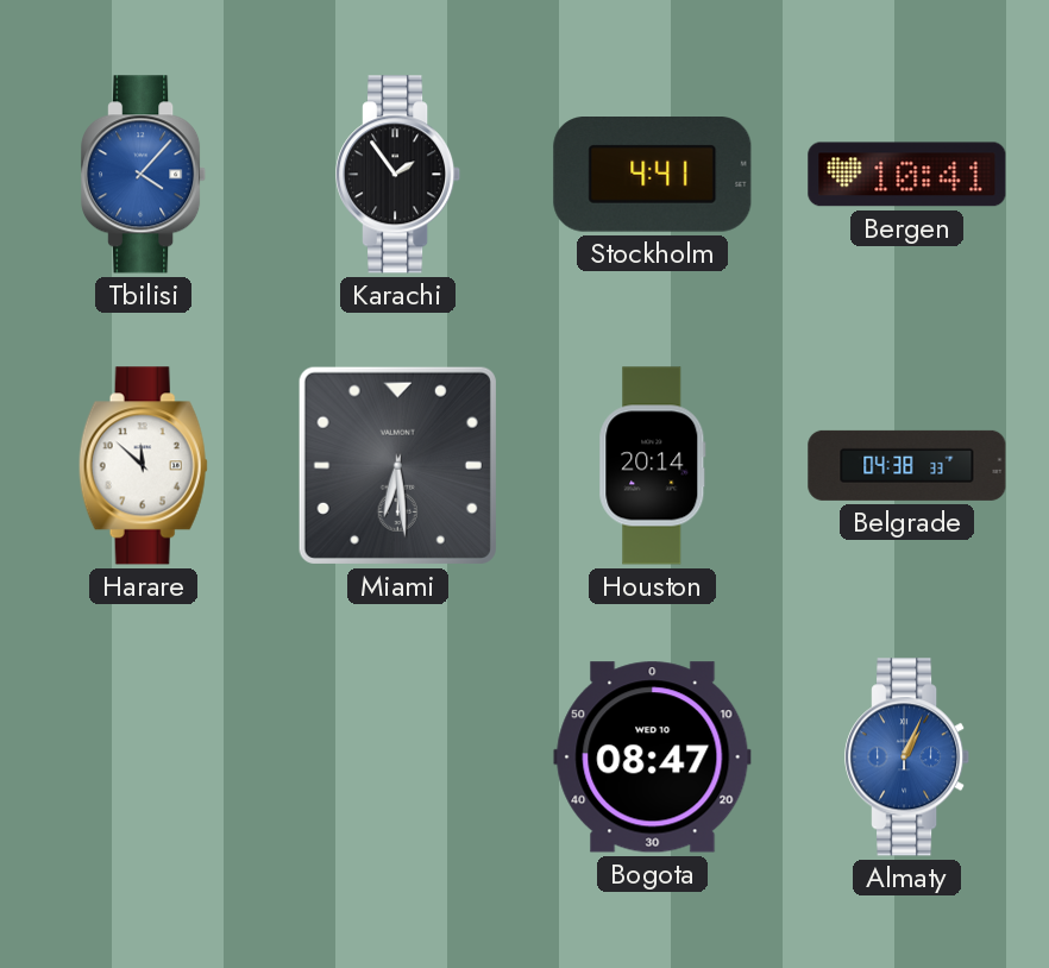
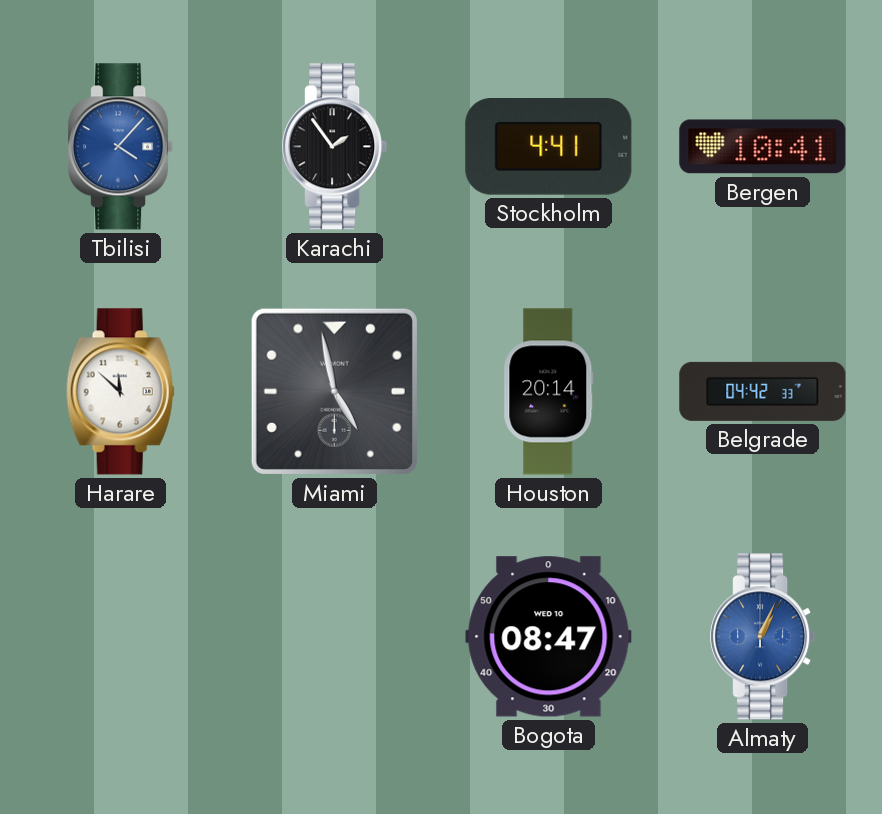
Miami: 6:29 -> 4:58
Belgrade: 04:38 -> 04:42
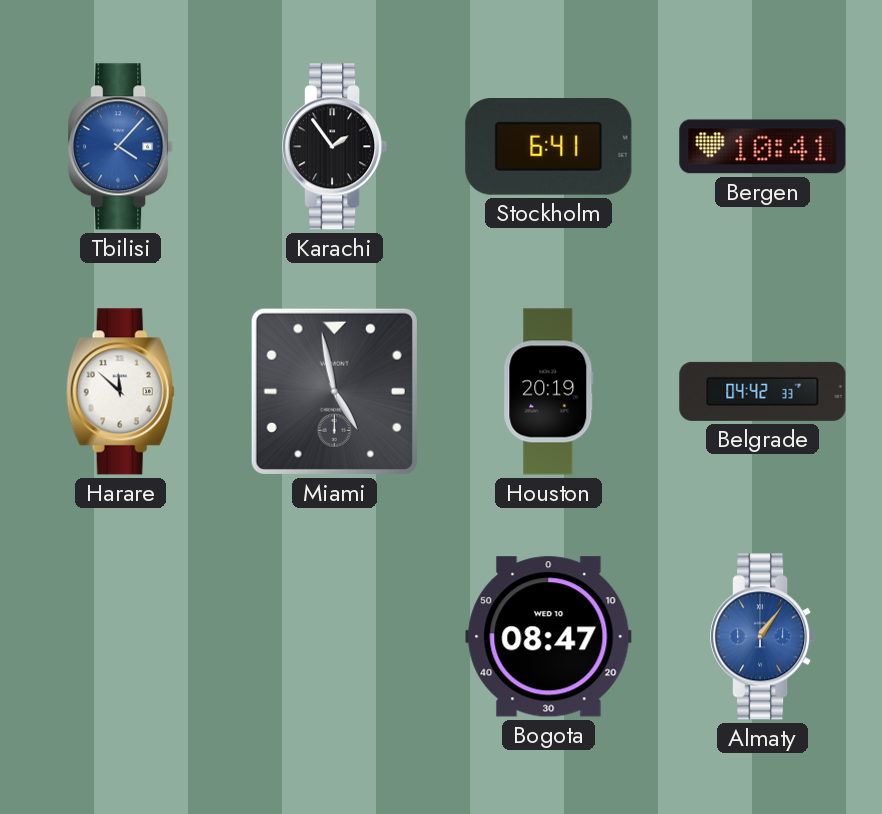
Stockholm: 4:41 -> 6:41
Houston: 20:14 -> 20:19
Almaty: 1:04 -> 1:06
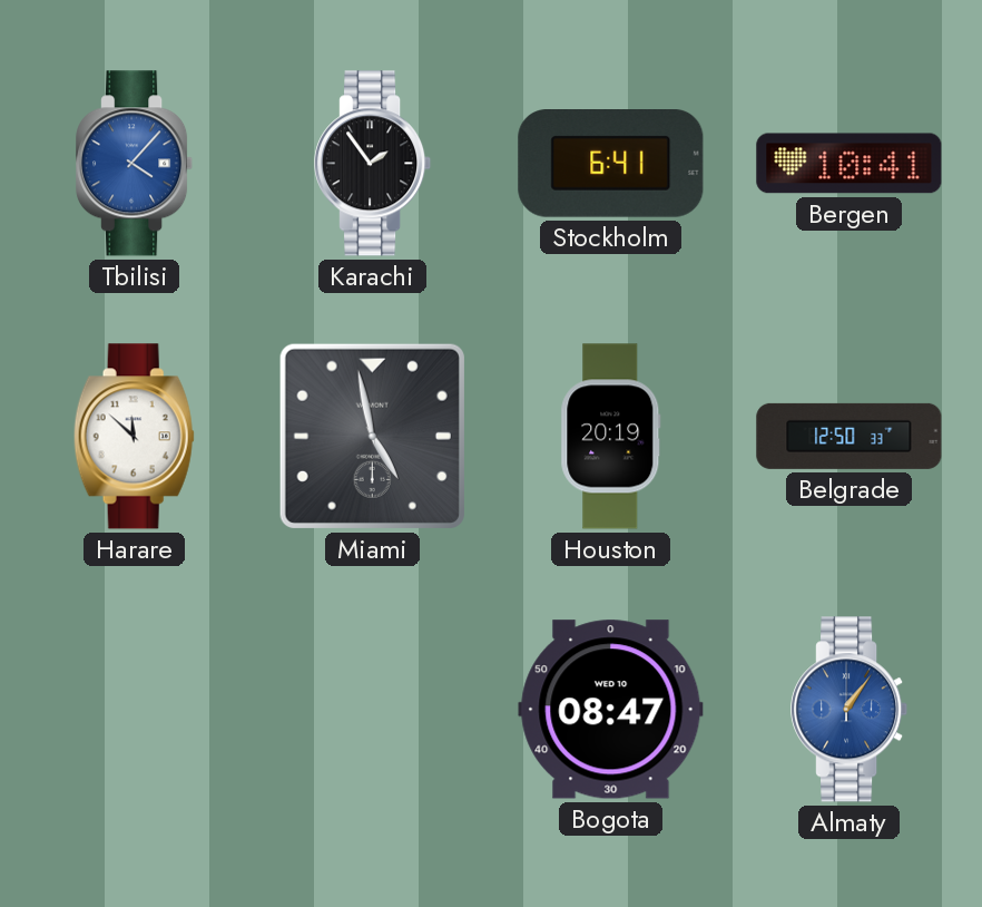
Belgrade: 04:42 -> 12:50
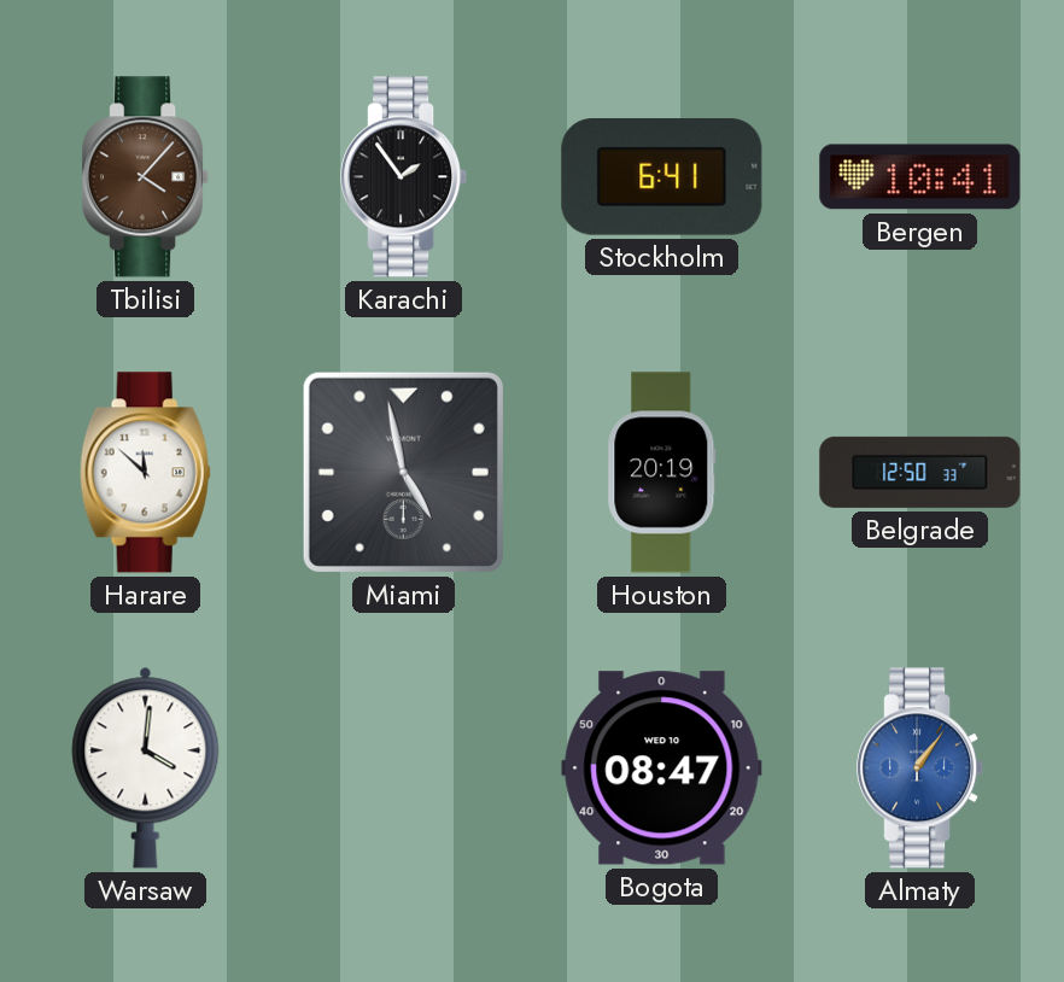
Tbilisi dial: blue -> brown
Warsaw: none -> 4:01
